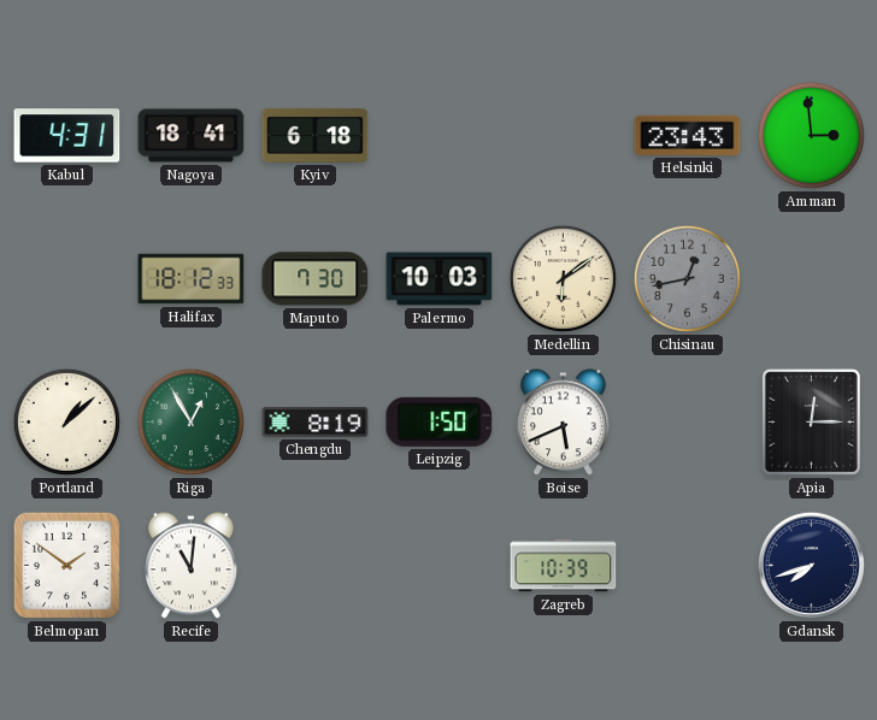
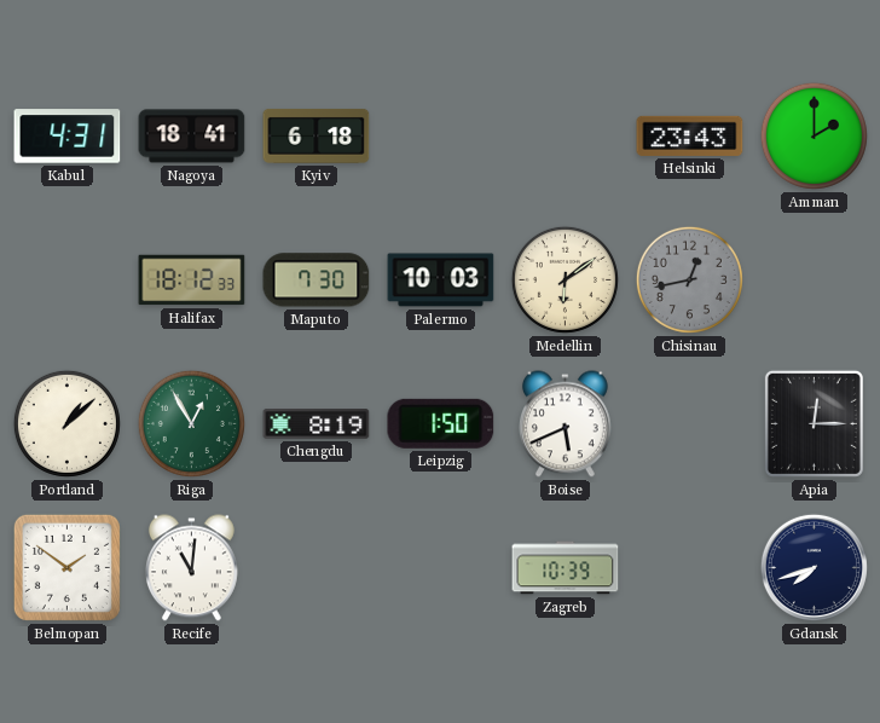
Amman: 2:59 -> 2:00
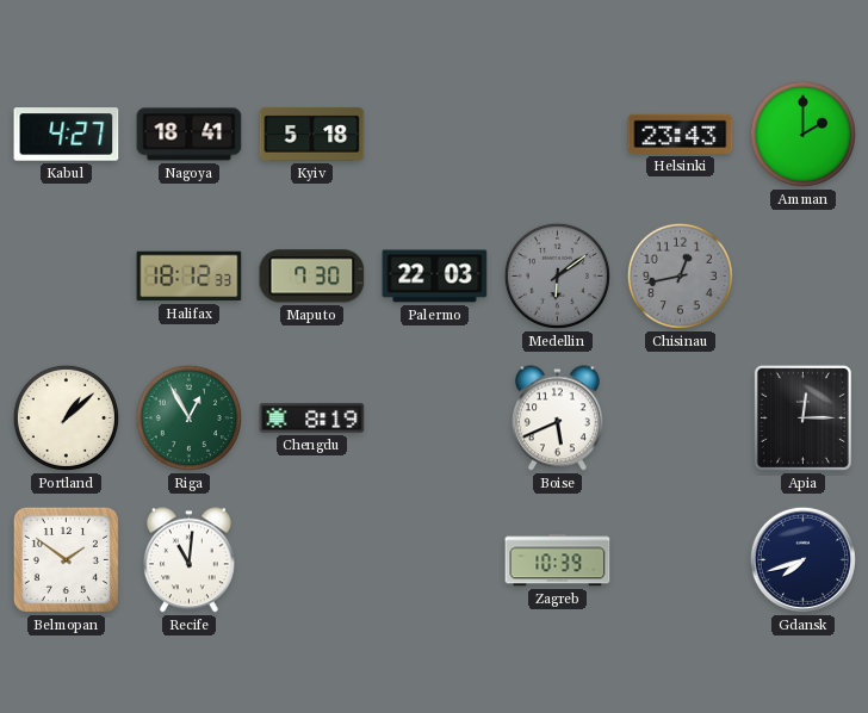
Kabul: 4:31 -> 4:27
Kyiv: 6:18 -> 5:18
Palermo: 10:03 -> 22:03
Medellin dial: cream -> grey
Leipzig: 1:50 -> none
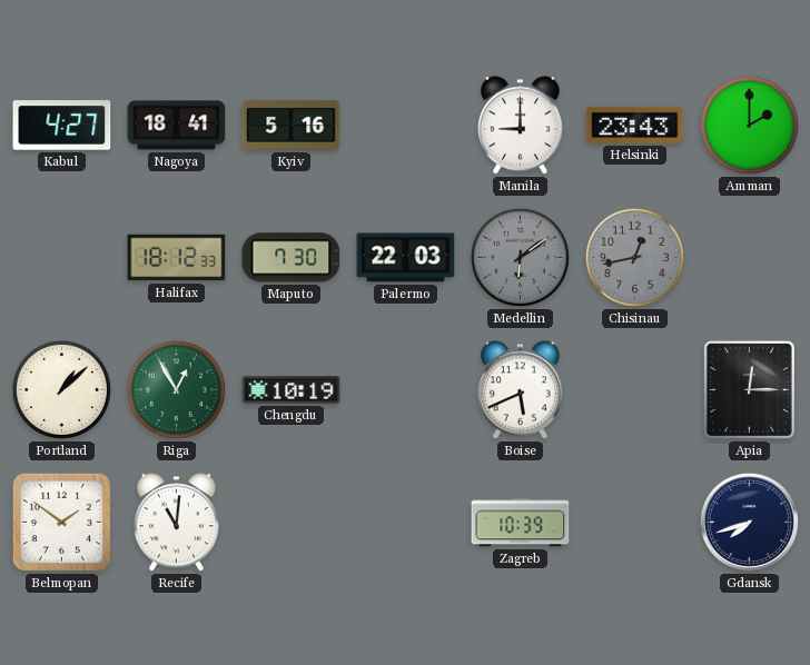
Kyiv: 5:18 -> 5:16
Manila: none -> 9:00
Chengdu: 8:19 -> 10:19
